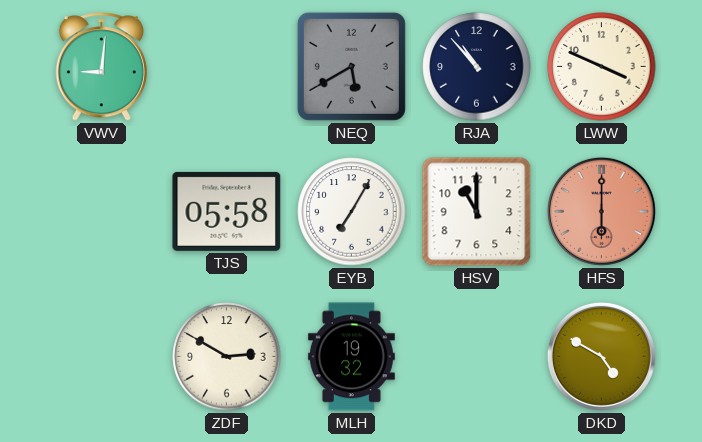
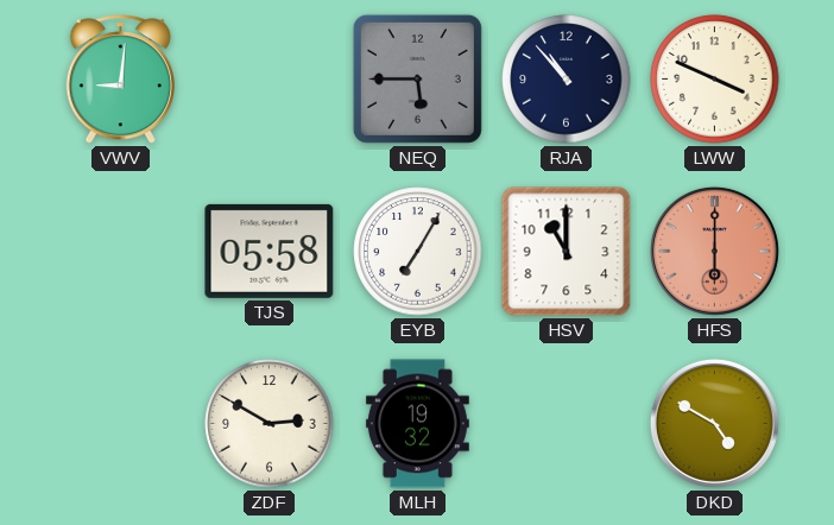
NEQ: 5:40 -> 5:45
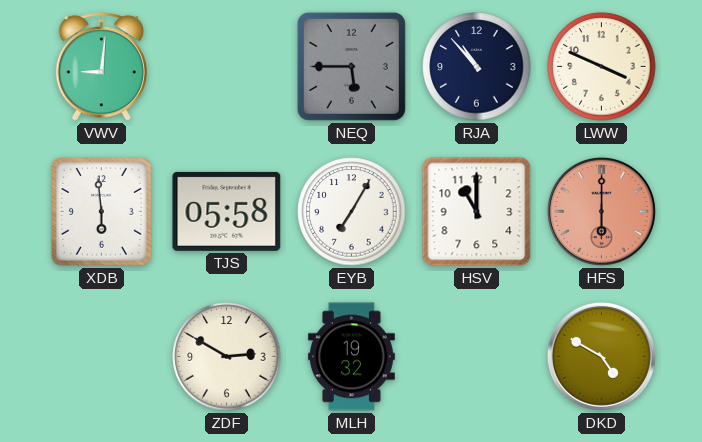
XDB: none -> 5:59
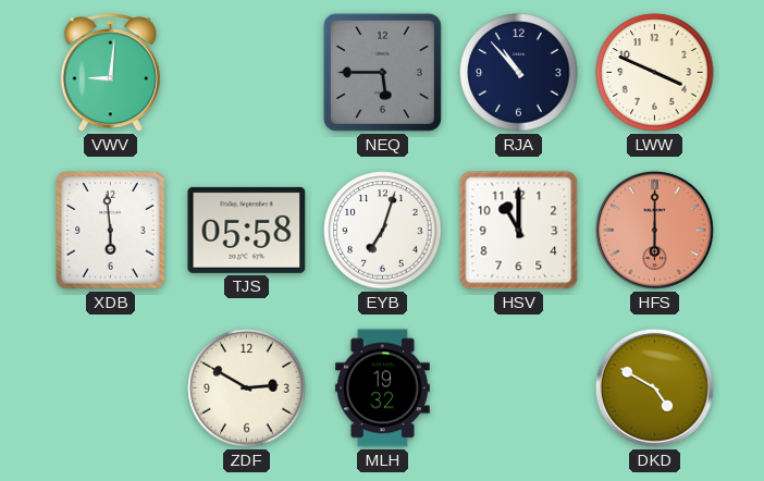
EYB: 7:05 -> 7:03
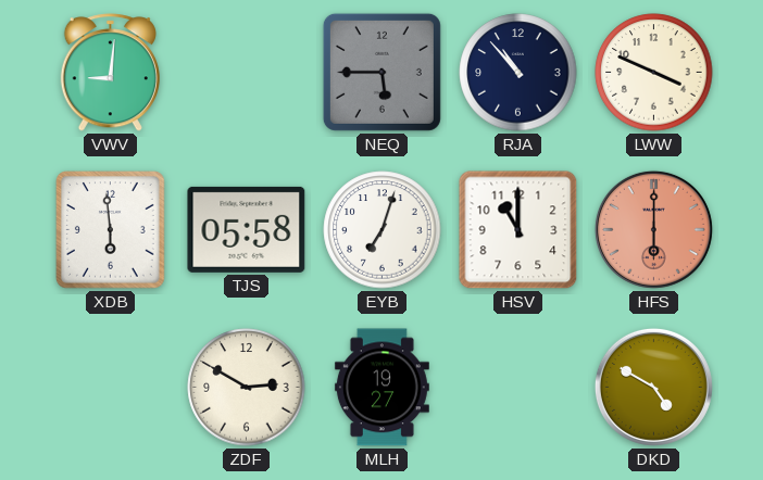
MLH: 19:32 -> 19:27
